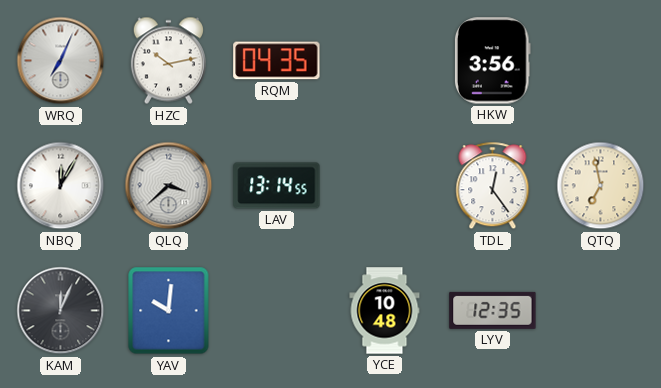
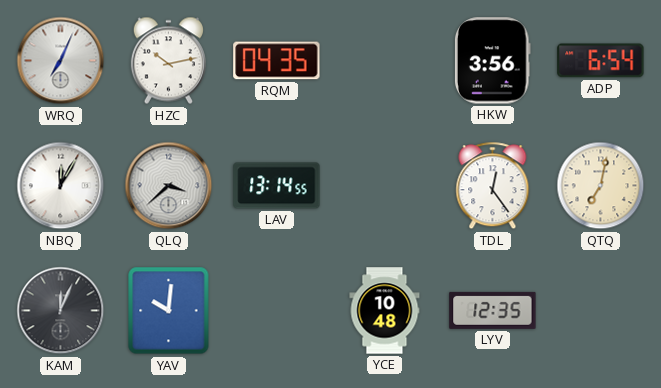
ADP: none -> 6:54
QTQ: 6:58 -> 7:02
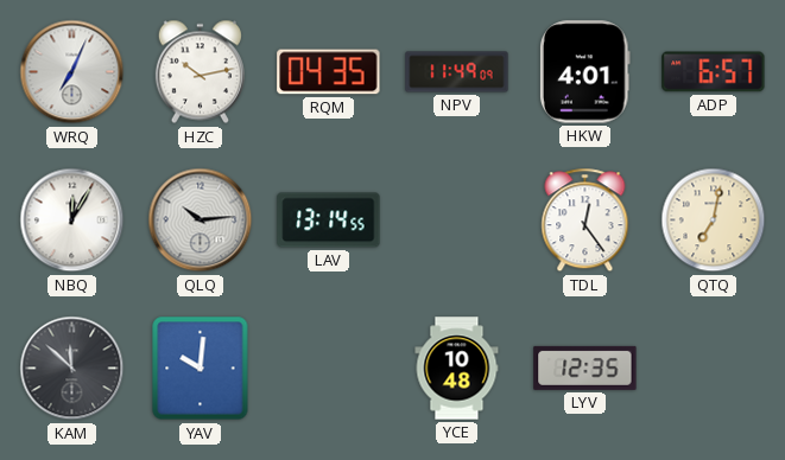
NPV: none -> 11:49
HKW: 3:56 -> 4:01
ADP: 6:54 -> 6:57
QLQ: 3:38 -> 10:14
KAM: 12:04 -> 11:52
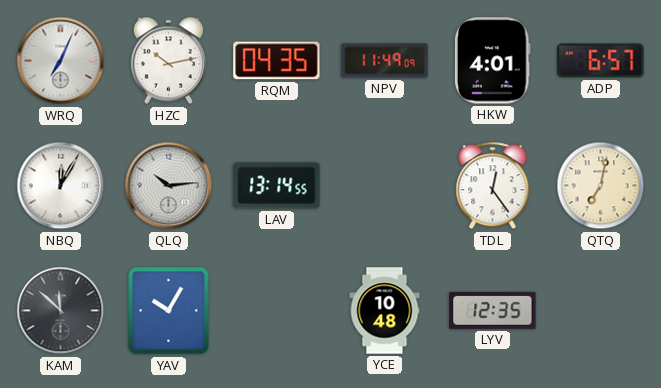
YAV: 10:01 -> 10:05
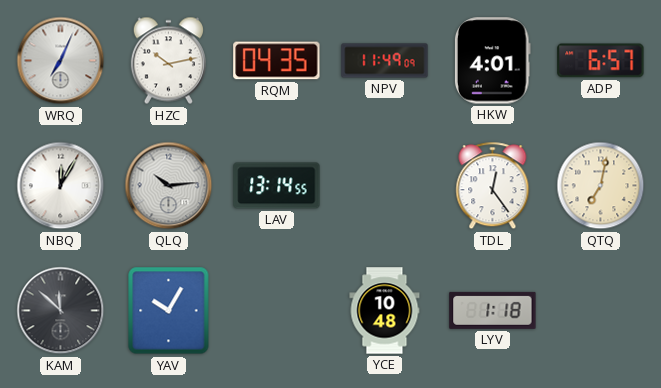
LYV: 12:35 -> 1:18
